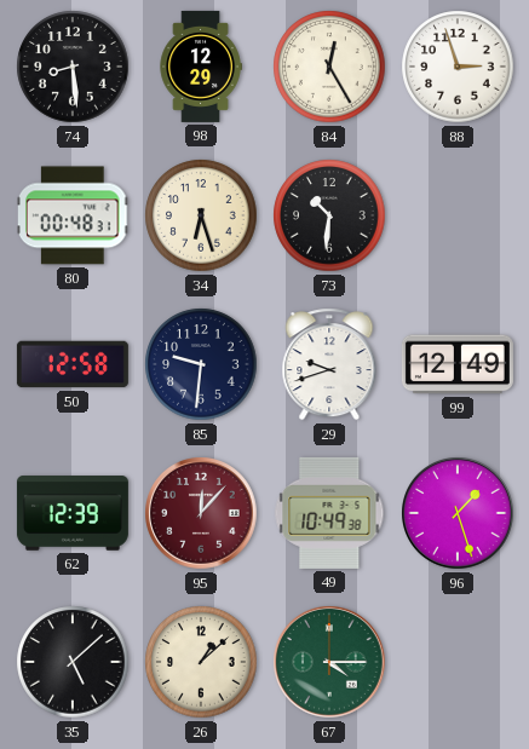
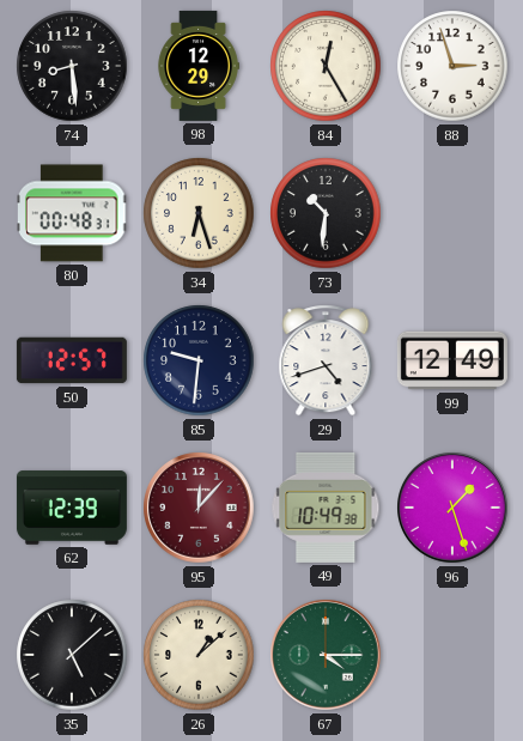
50: 12:58 -> 12:57
29: 9:42 -> 4:42
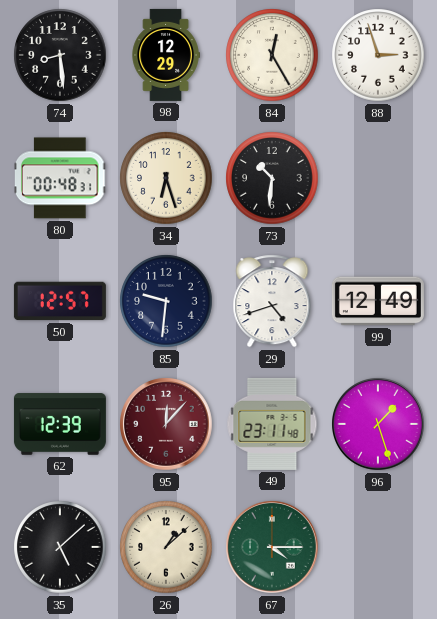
49: 10:49 -> 23:11
